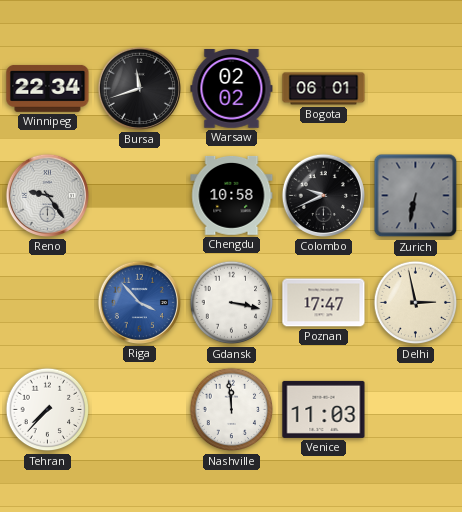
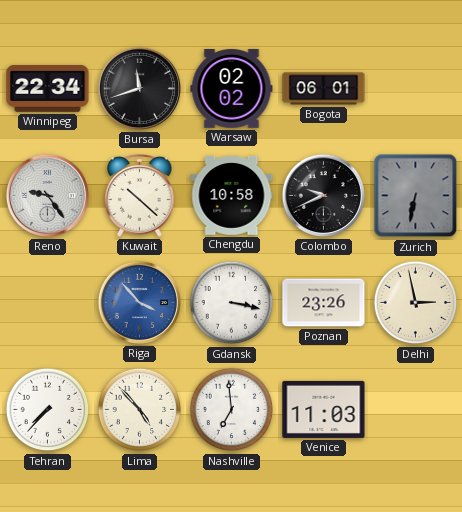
Kuwait: none -> 10:22
Poznan: 17:47 -> 23:26
Lima: none -> 4:53
Nashville: 11:59 -> 6:59
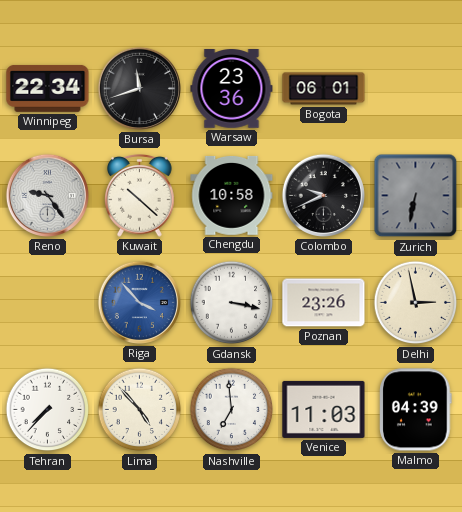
Warsaw: 02:02 -> 23:36
Malmo: none -> 04:39
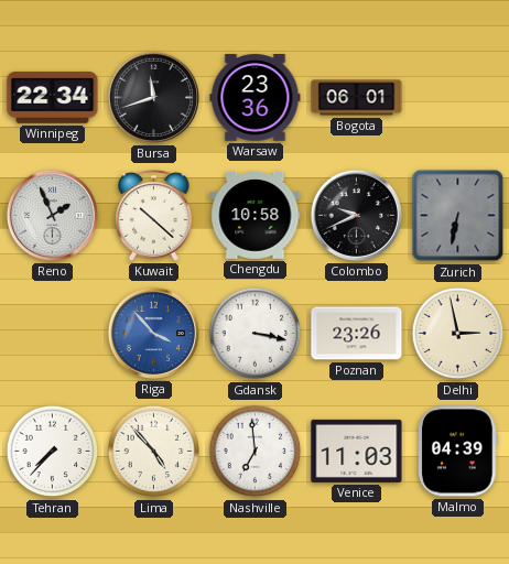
Reno: 9:24 -> 1:56
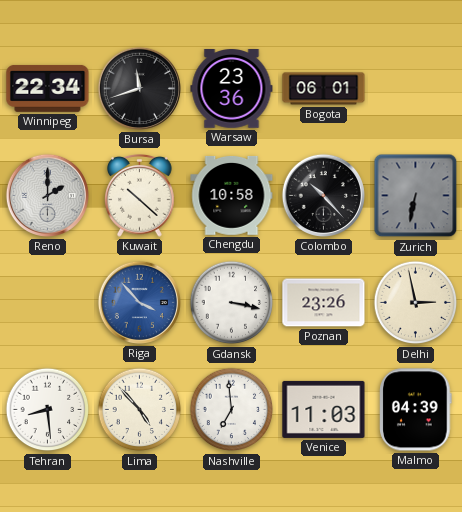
Reno: 1:56 -> 2:00
Colombo: 9:41 -> 10:23
Tehran: 7:37 -> 8:29
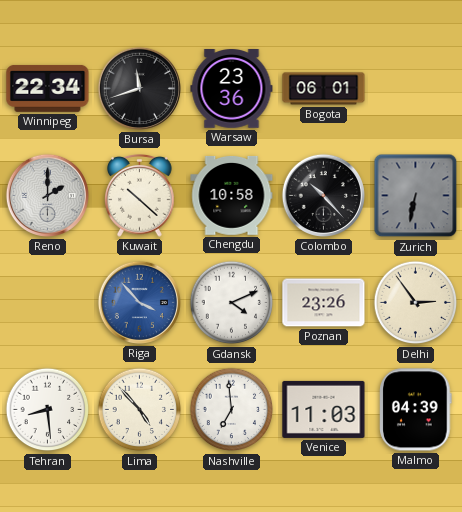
Gdansk: 3:17 -> 4:11
Delhi: 2:58 -> 2:54
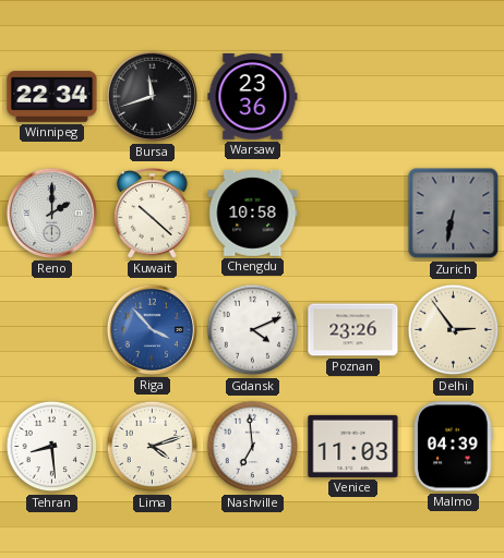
Bogota: 06:01 -> none
Colombo: 10:23 -> none
Lima: 4:53 -> 4:12
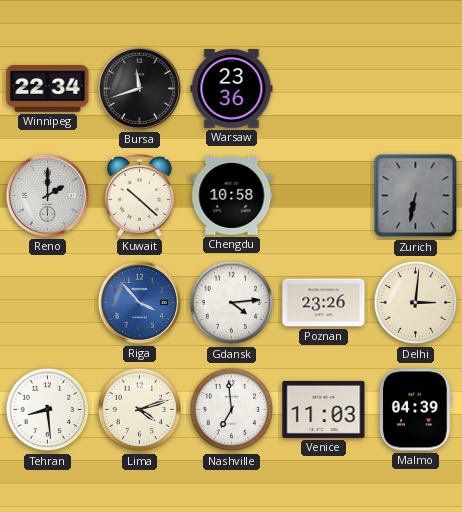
Gdansk: 4:11 -> 4:14
Delhi: 2:54 -> 3:01
